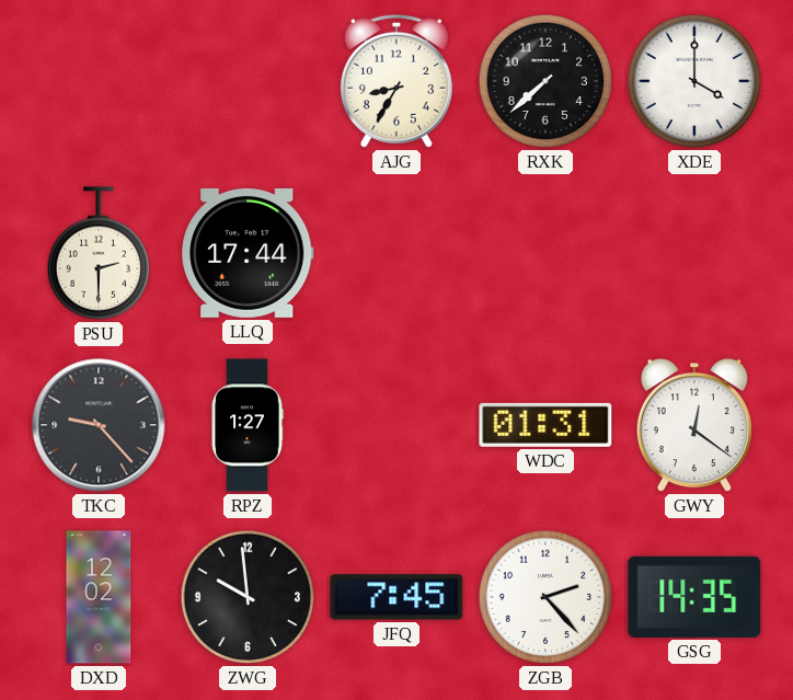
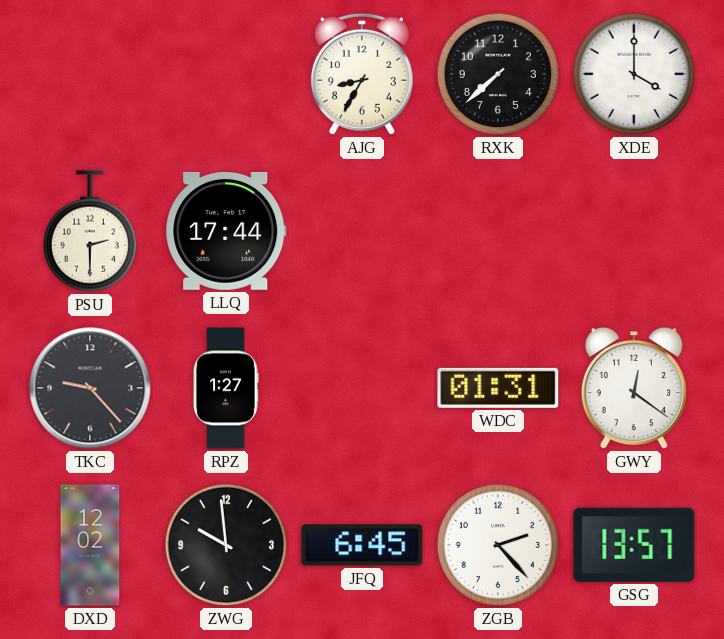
JFQ: 7:45 -> 6:45
GSG: 14:35 -> 13:57
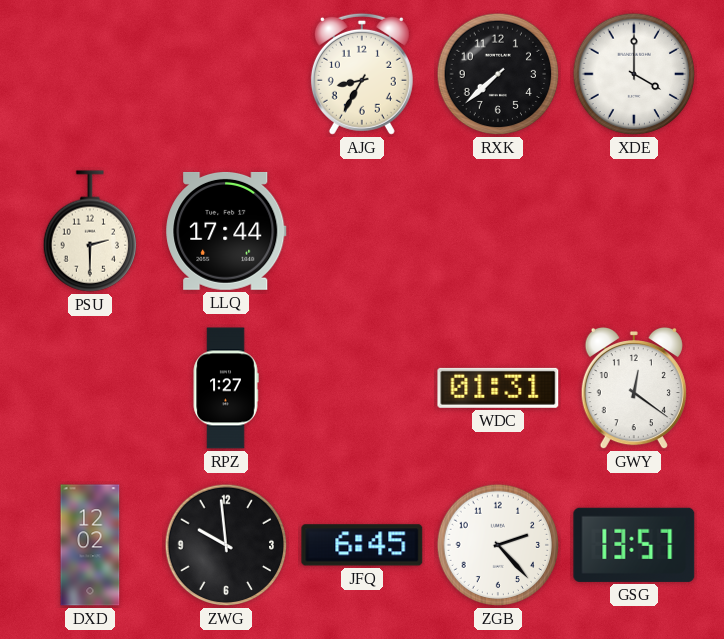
TKC: 9:23 -> none
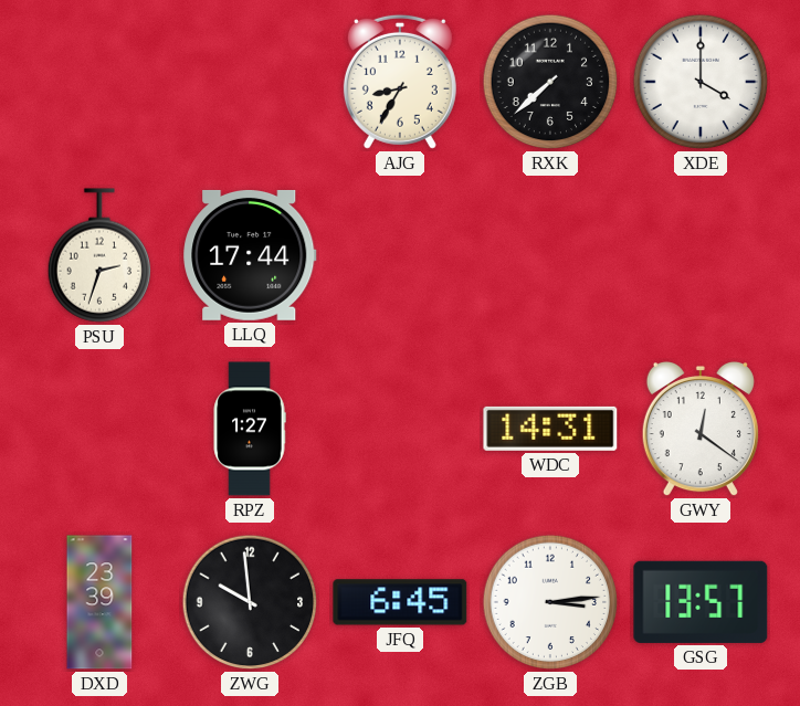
PSU: 2:30 -> 2:33
WDC: 01:31 -> 14:31
DXD: 12:02 -> 23:39
ZGB: 2:23 -> 3:14
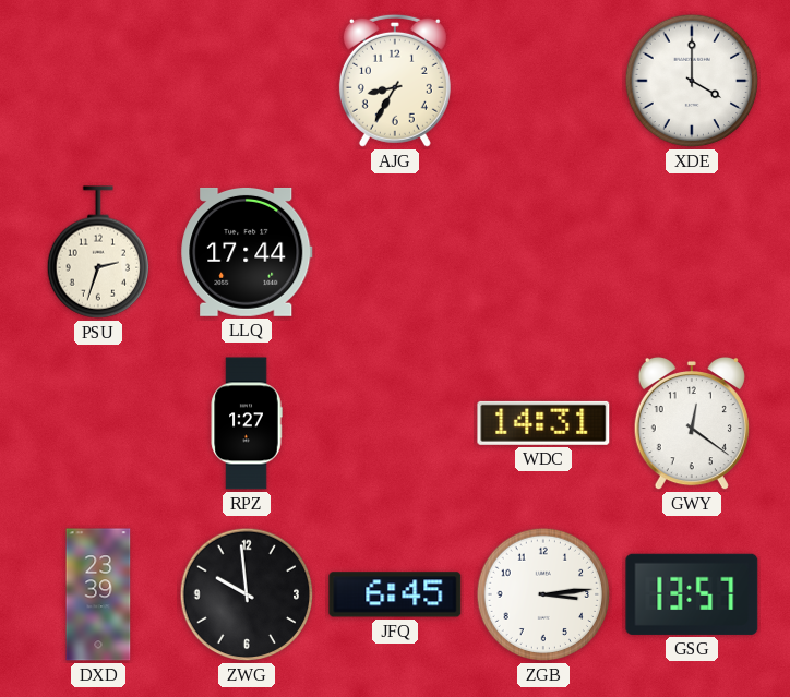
RXK: 7:38 -> none
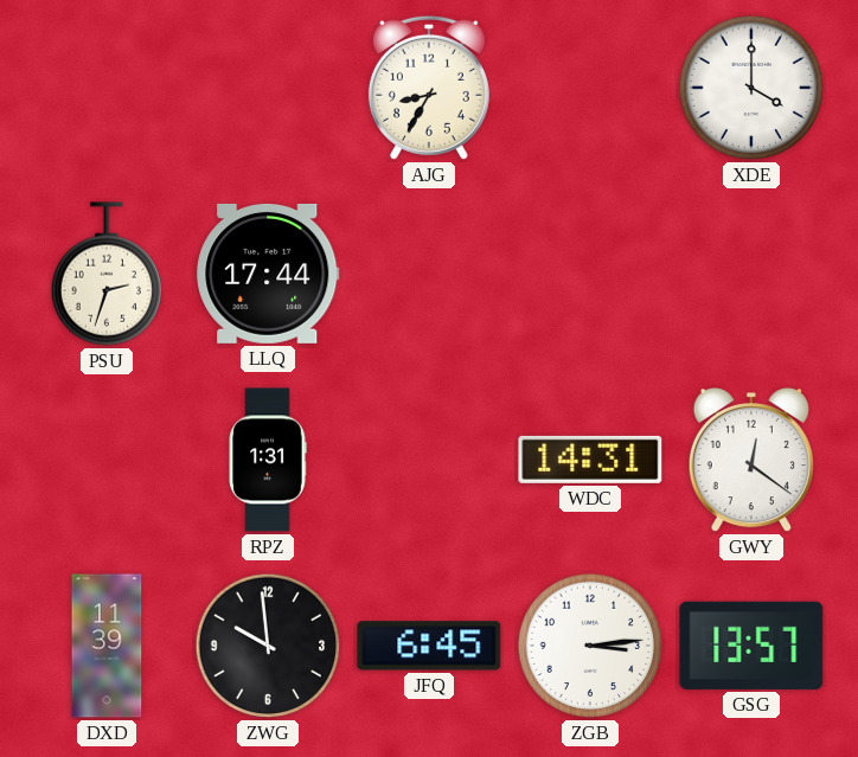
RPZ: 1:27 -> 1:31
DXD: 23:39 -> 11:39
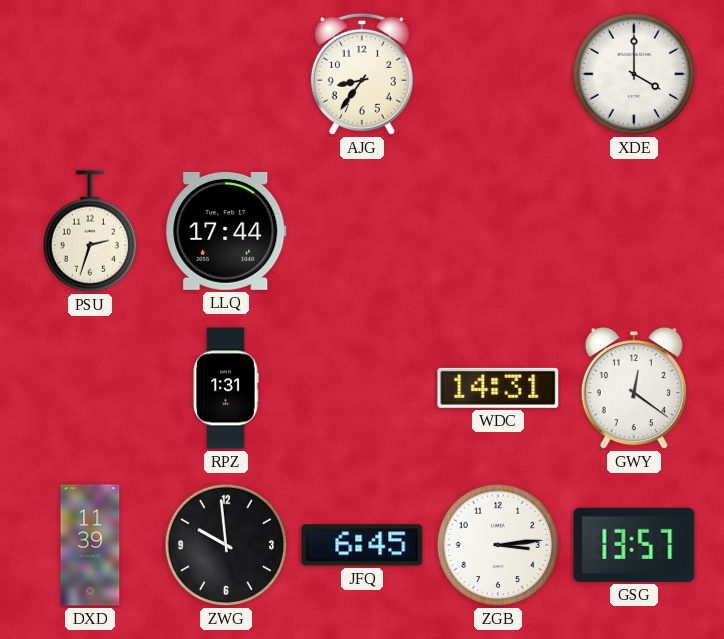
AJG: 8:35 -> 8:36
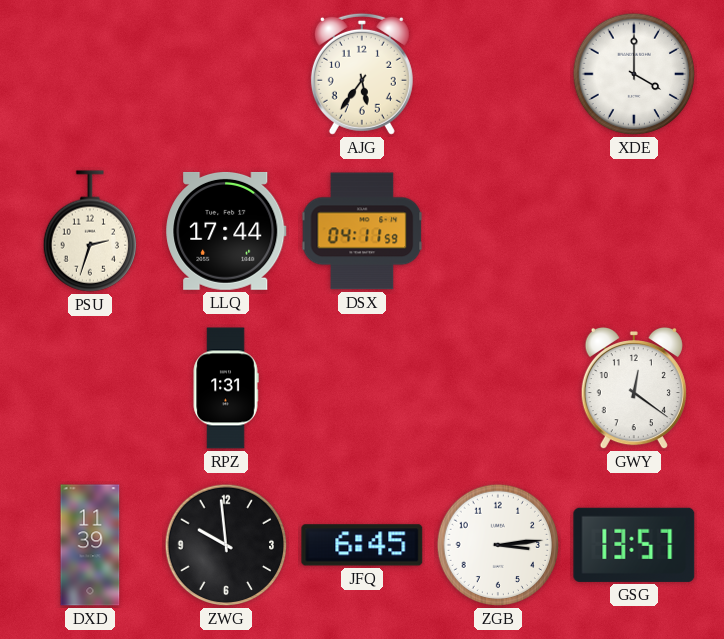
AJG: 8:36 -> 5:36
DSX: none -> 04:11
WDC: 14:31 -> none
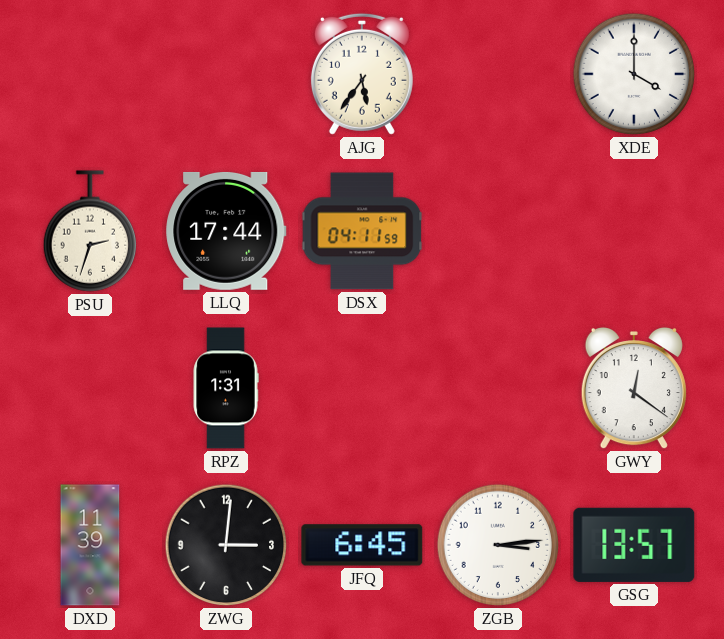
ZWG: 9:59 -> 3:01
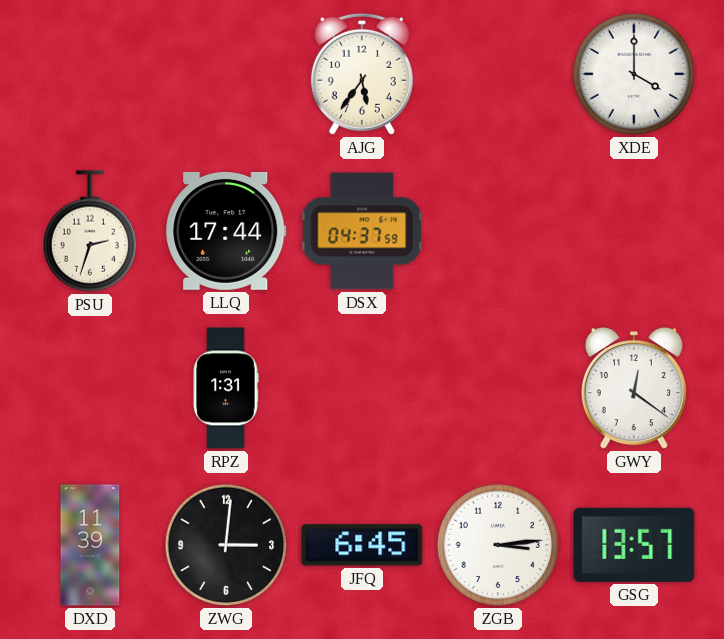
DSX: 04:11 -> 04:37
